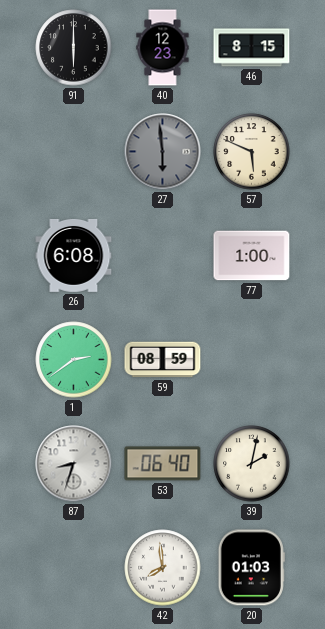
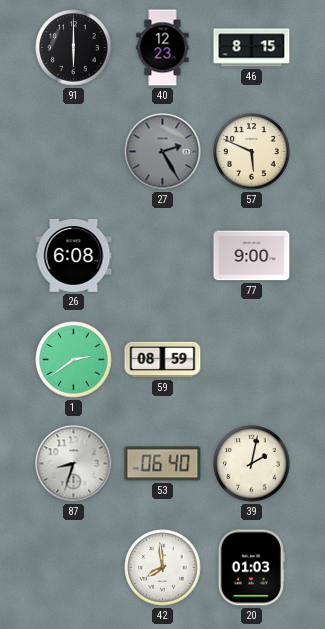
27: 5:59 -> 2:25
77: 1:00 -> 9:00
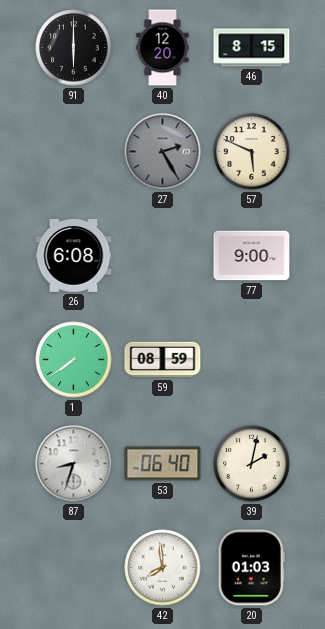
40: 12:23 -> 12:20
1: 2:39 -> 7:39
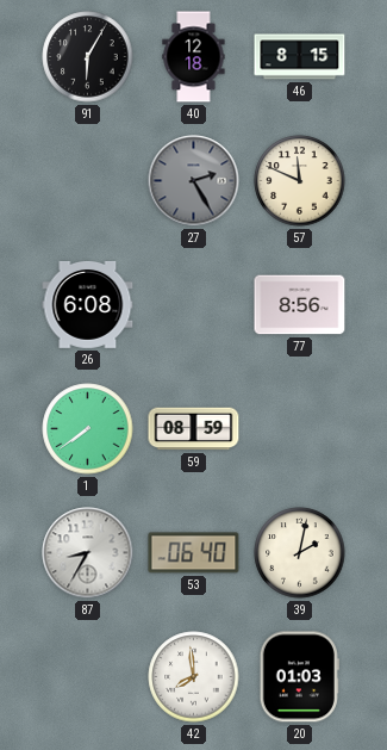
91: 6:00 -> 6:05
40: 12:20 -> 12:18
57: 5:49 -> 11:49
77: 9:00 -> 8:56
87: 8:33 -> 8:35
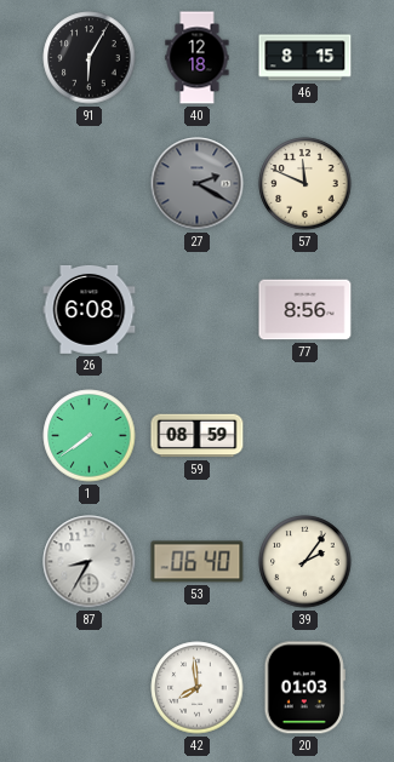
27: 2:25 -> 2:20
39: 2:02 -> 2:06
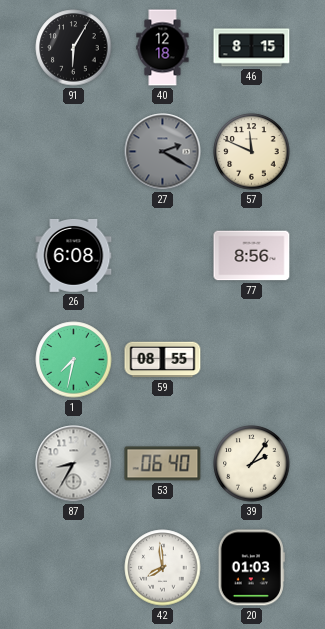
1: 7:39 -> 7:32
59: 08:59 -> 08:55
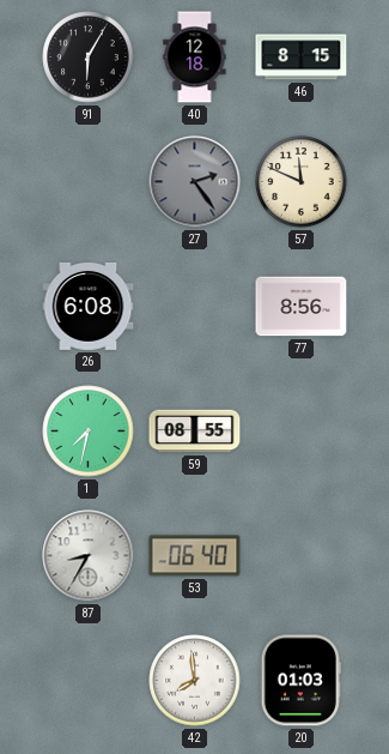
27: 2:20 -> 2:24
39: 2:06 -> none
